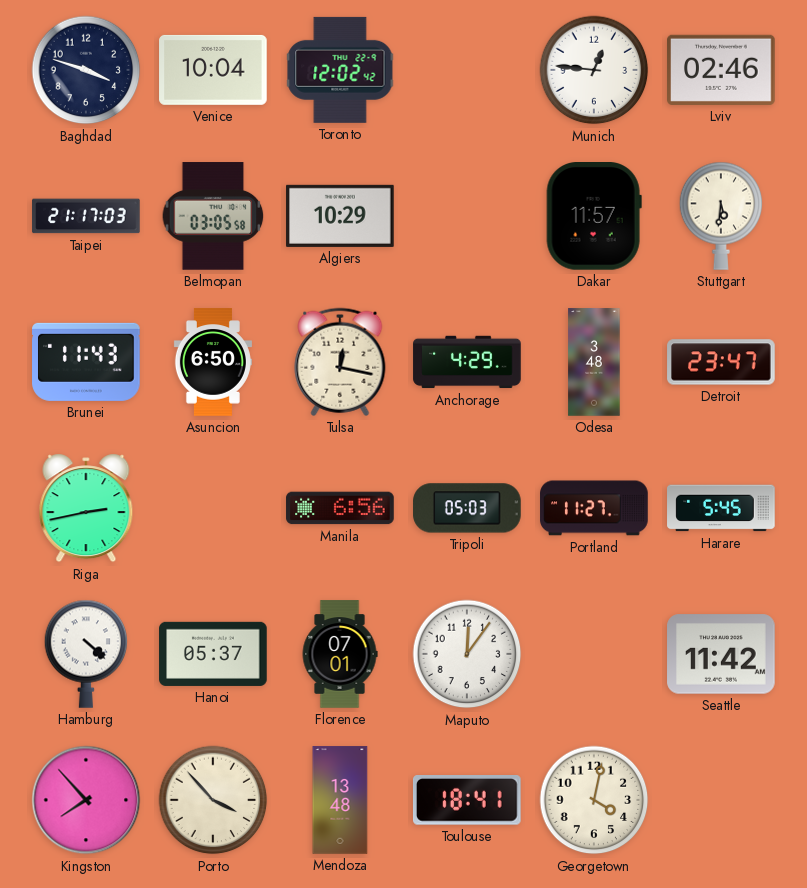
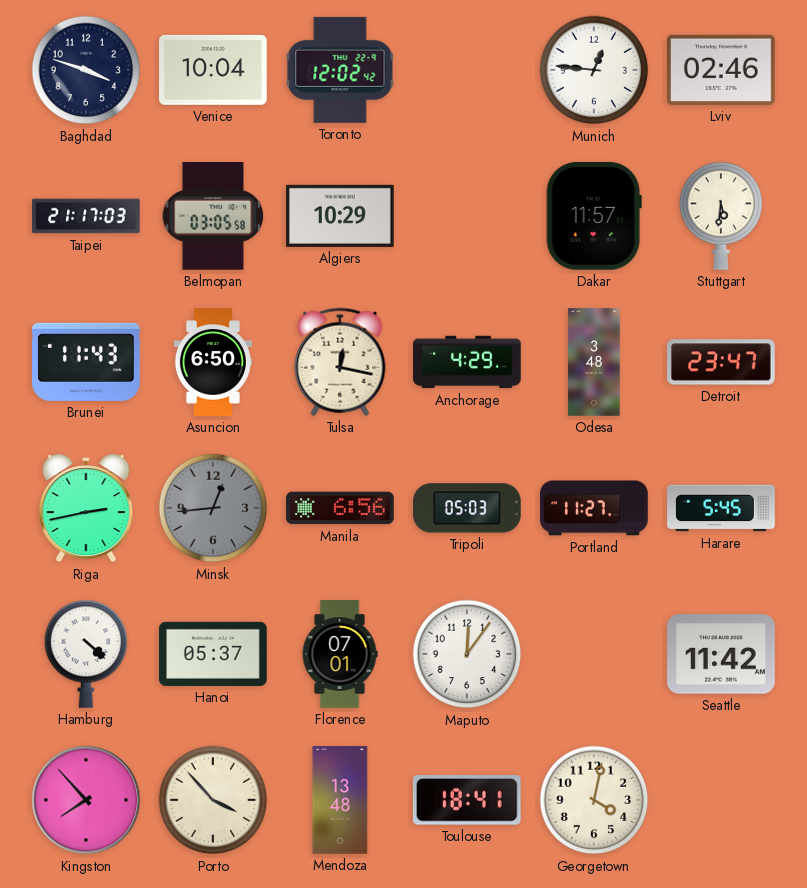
Minsk: none -> 12:44
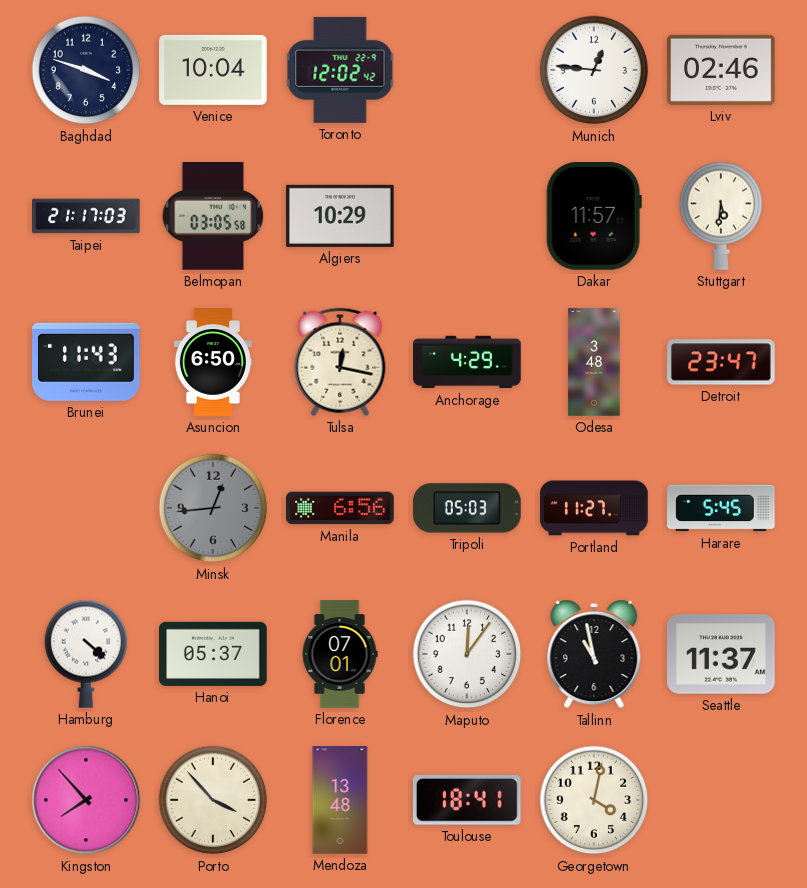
Riga: 2:43 -> none
Tallinn: none -> 10:58
Seattle: 11:42 -> 11:37
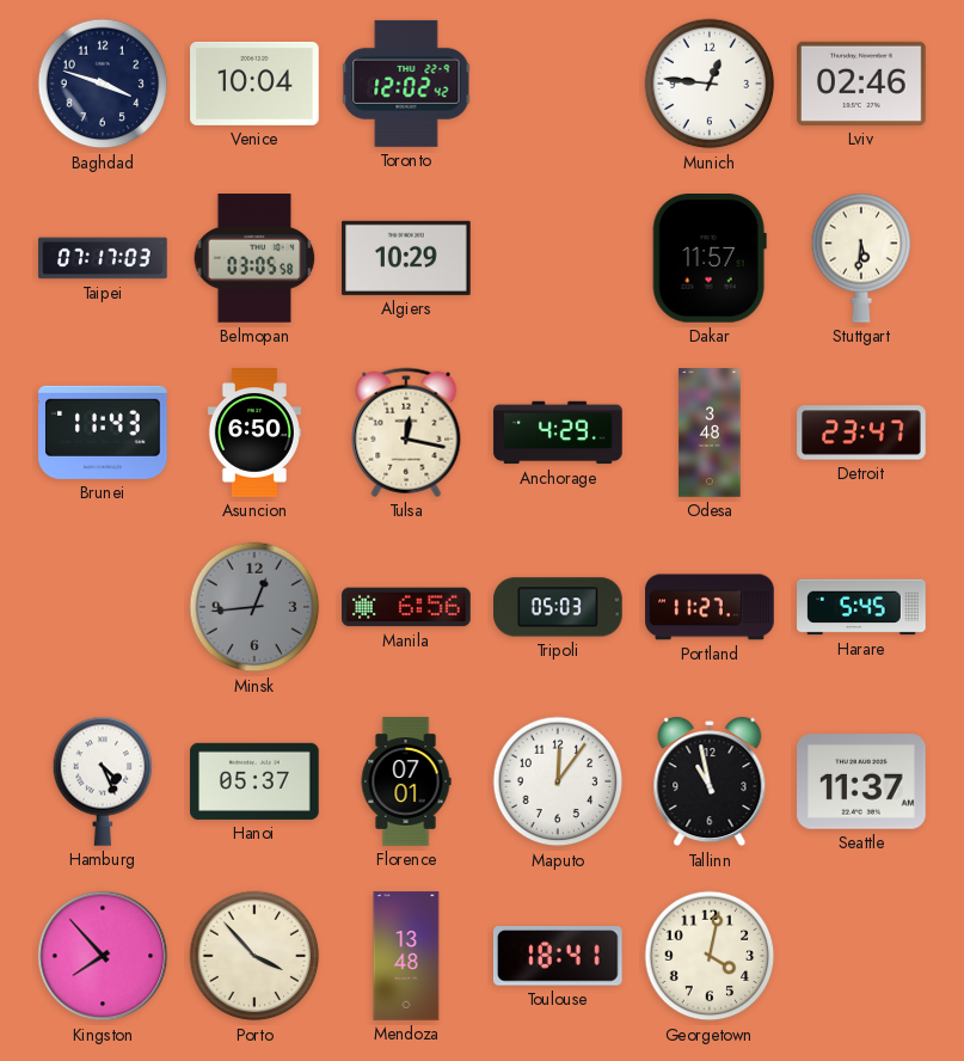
Taipei: 21:17 -> 07:17
Hamburg: 4:22 -> 4:26
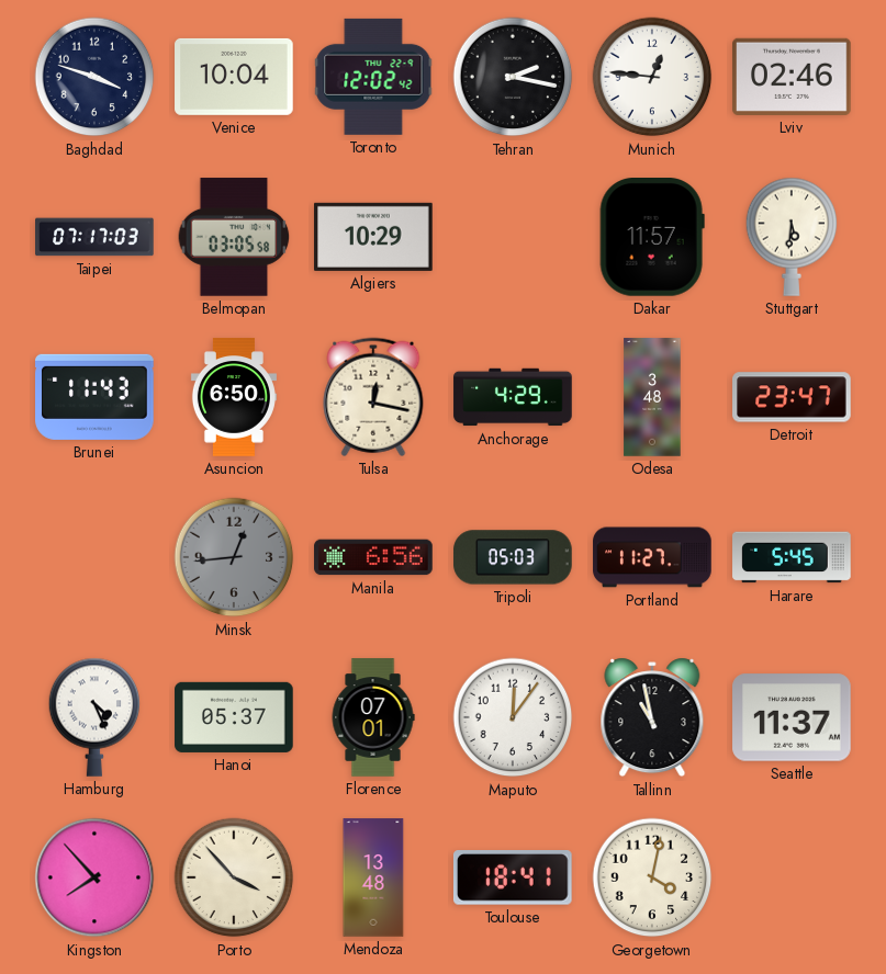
Tehran: none -> 2:17
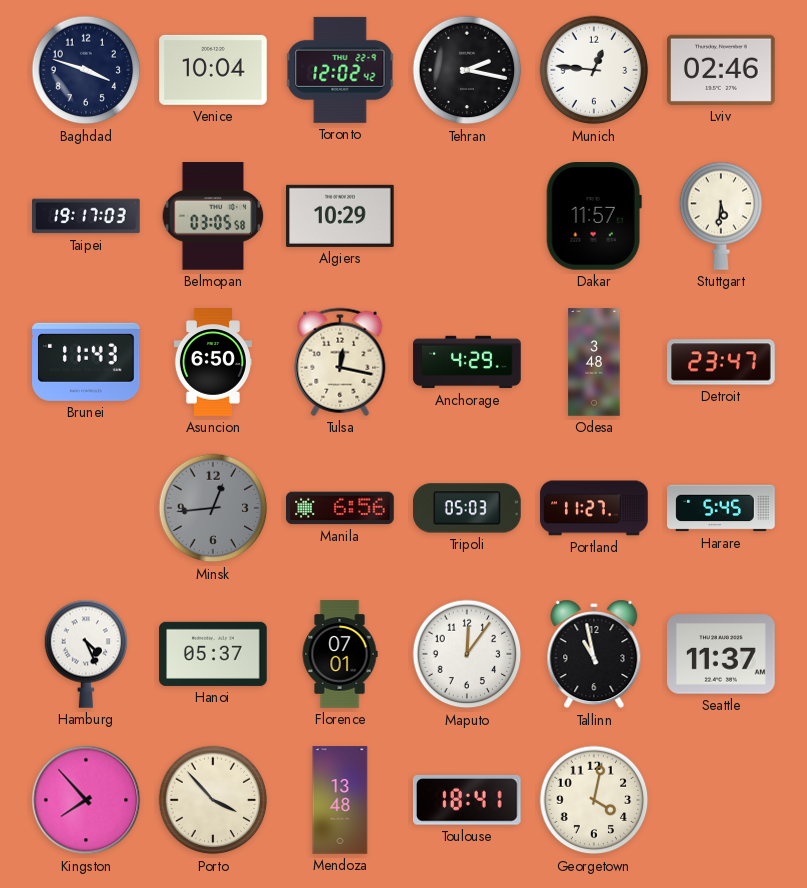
Taipei: 07:17 -> 19:17
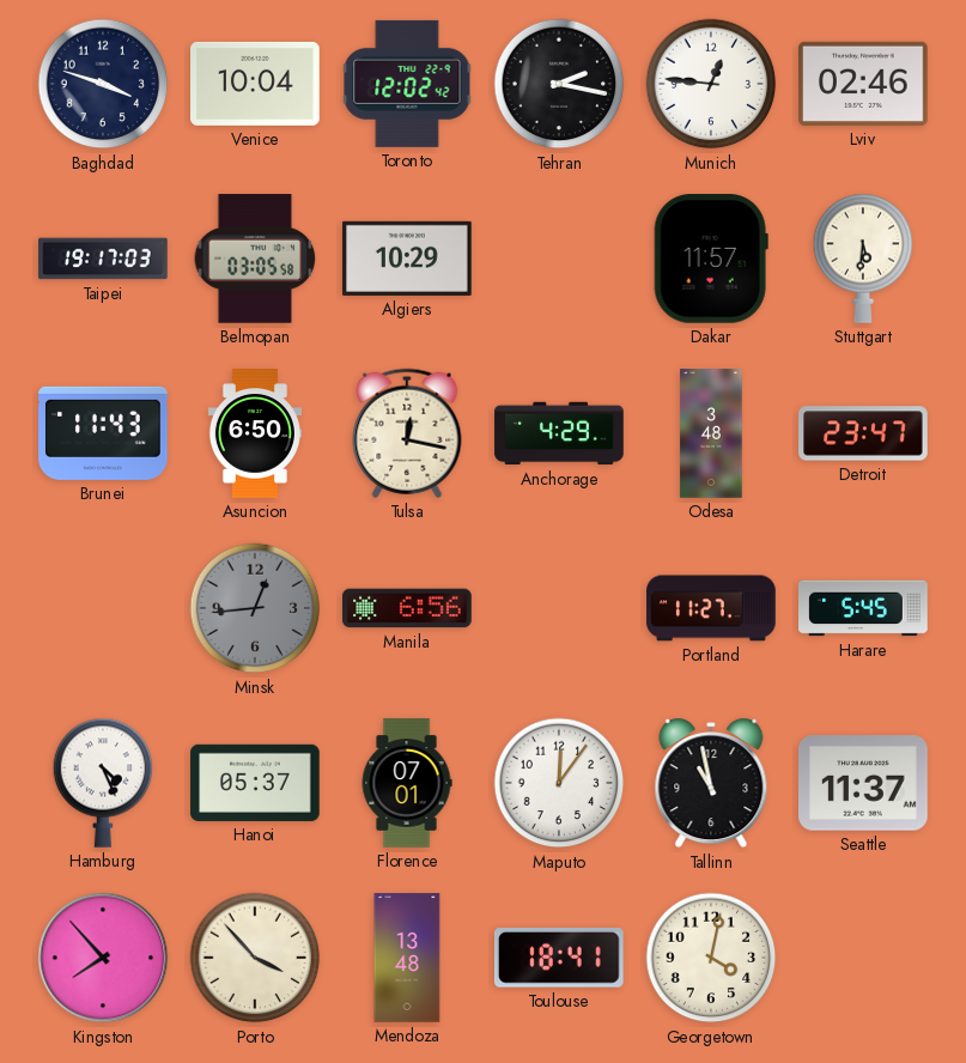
Tripoli: 05:03 -> none
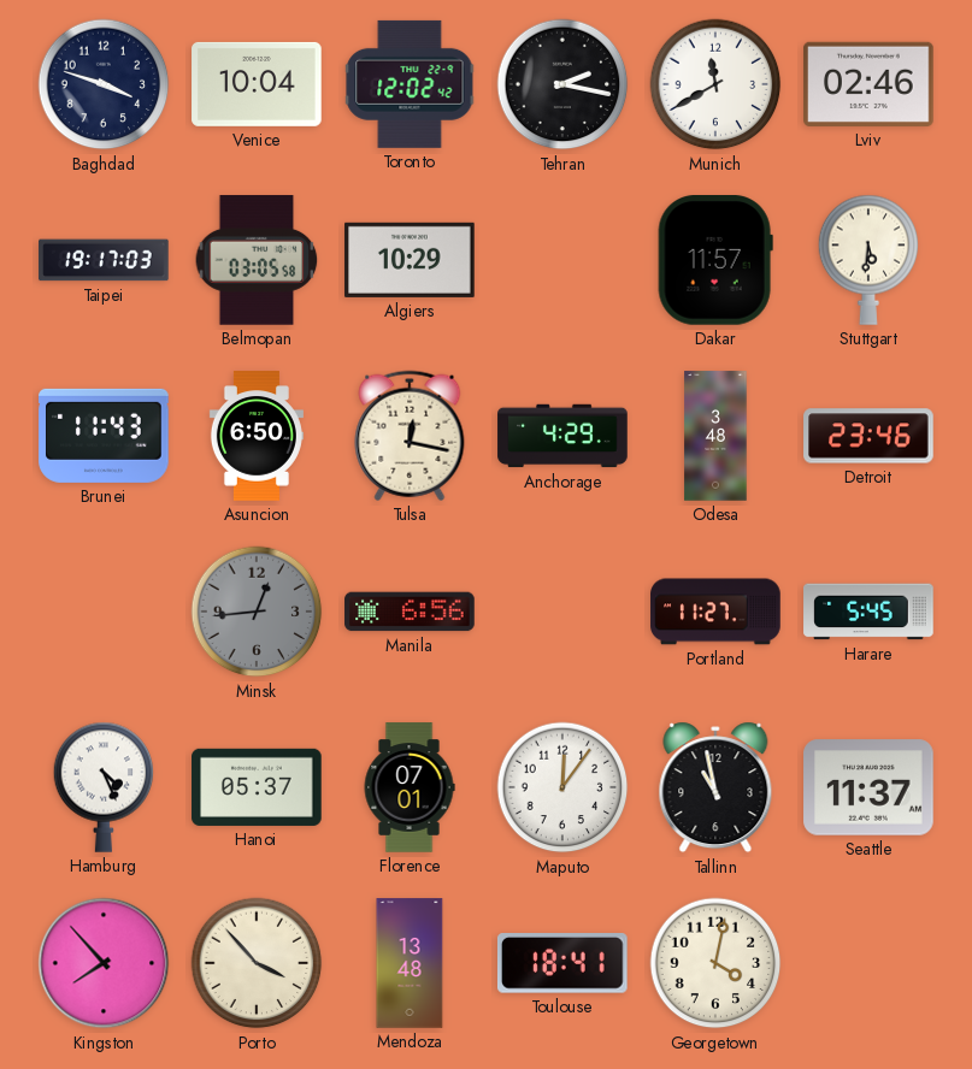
Munich: 12:46 -> 11:40
Detroit: 23:47 -> 23:46
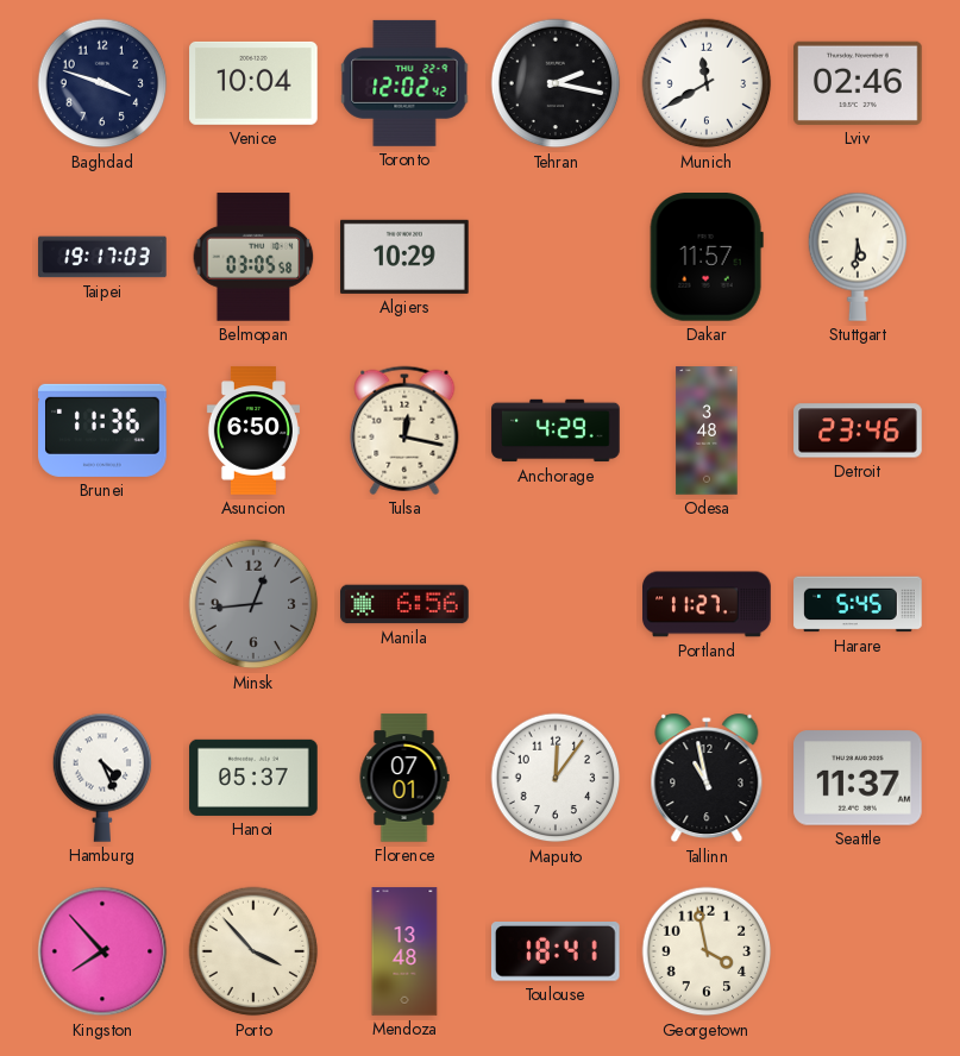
Brunei: 11:43 -> 11:36
Georgetown: 4:02 -> 3:58
